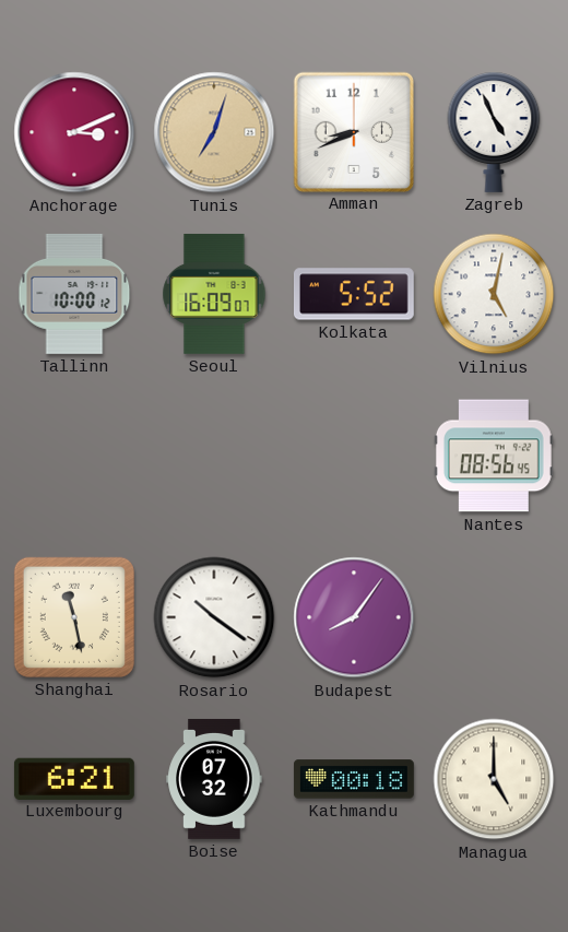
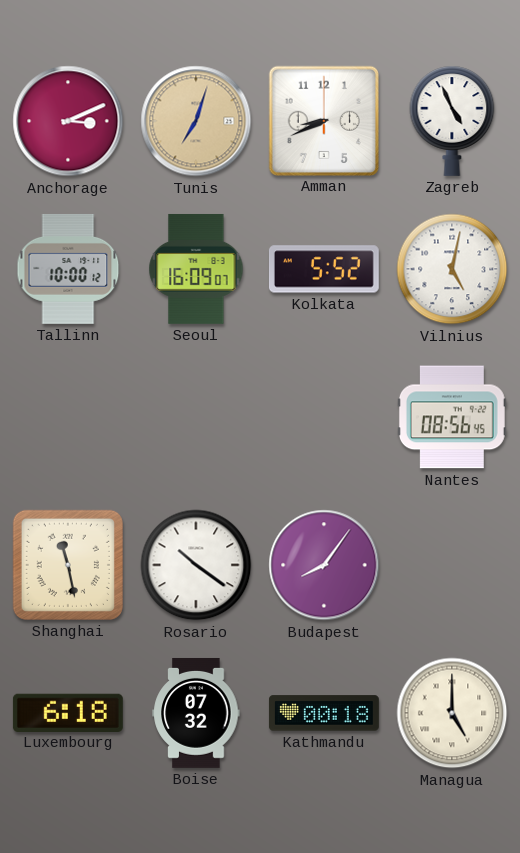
Luxembourg: 6:21 -> 6:18
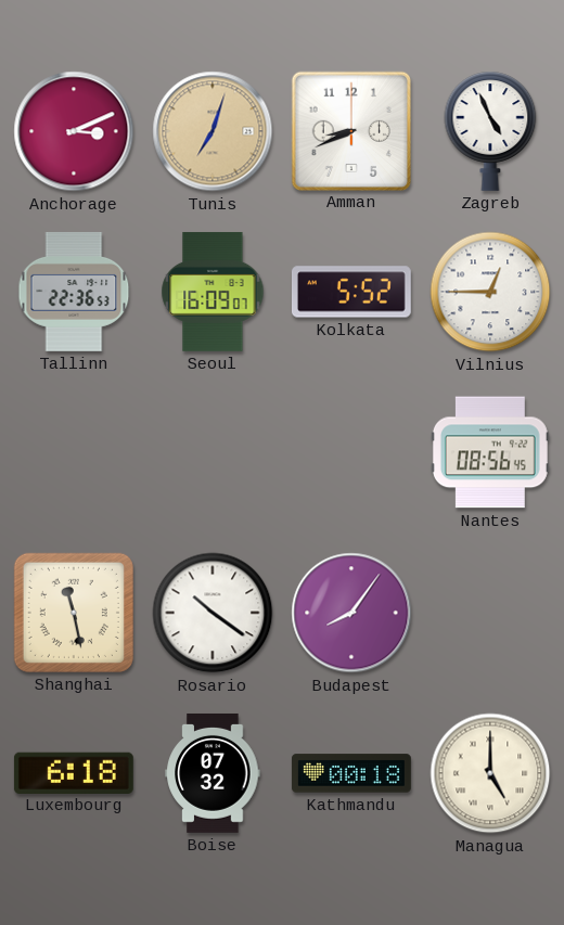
Tallinn: 10:00 -> 22:36
Vilnius: 5:02 -> 12:45
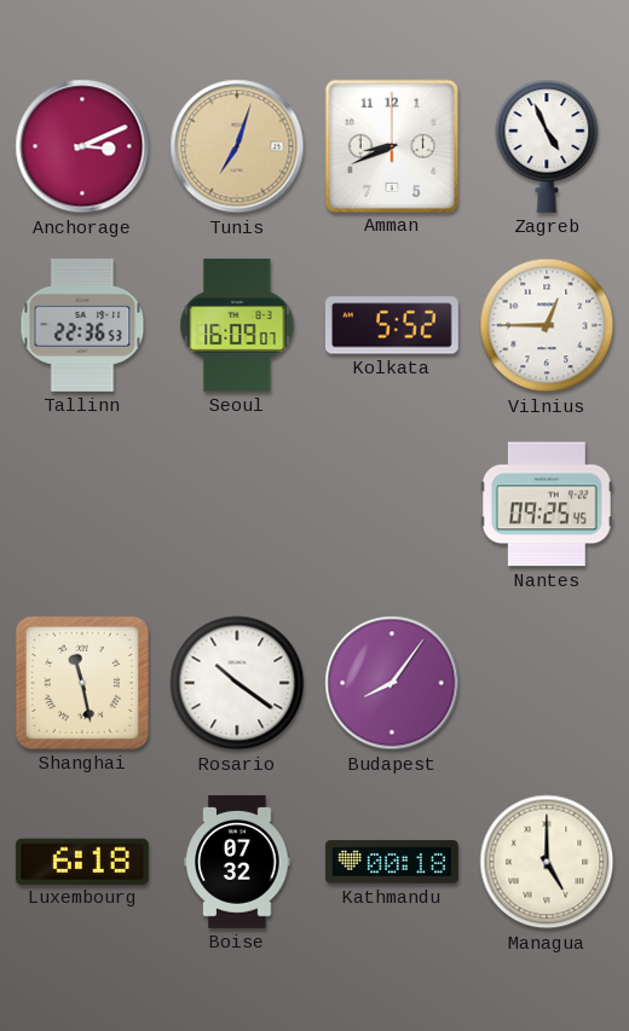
Nantes: 08:56 -> 09:25
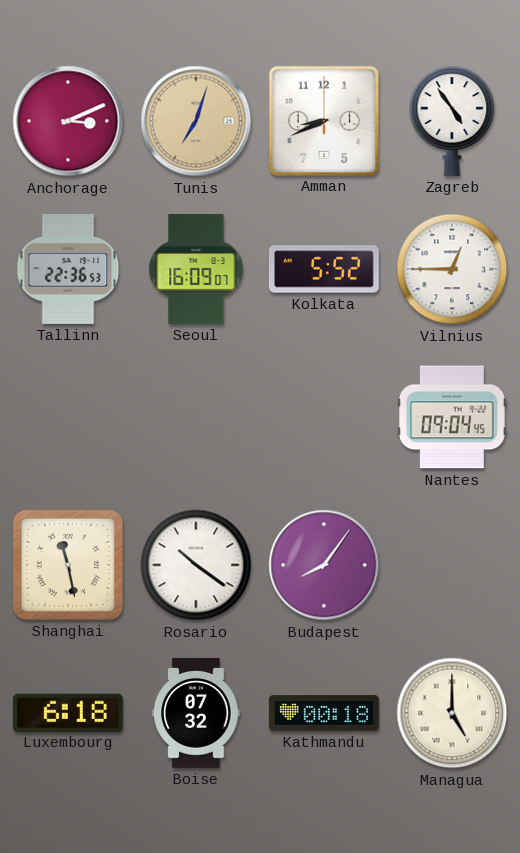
Zagreb: 4:56 -> 4:54
Nantes: 09:25 -> 09:04
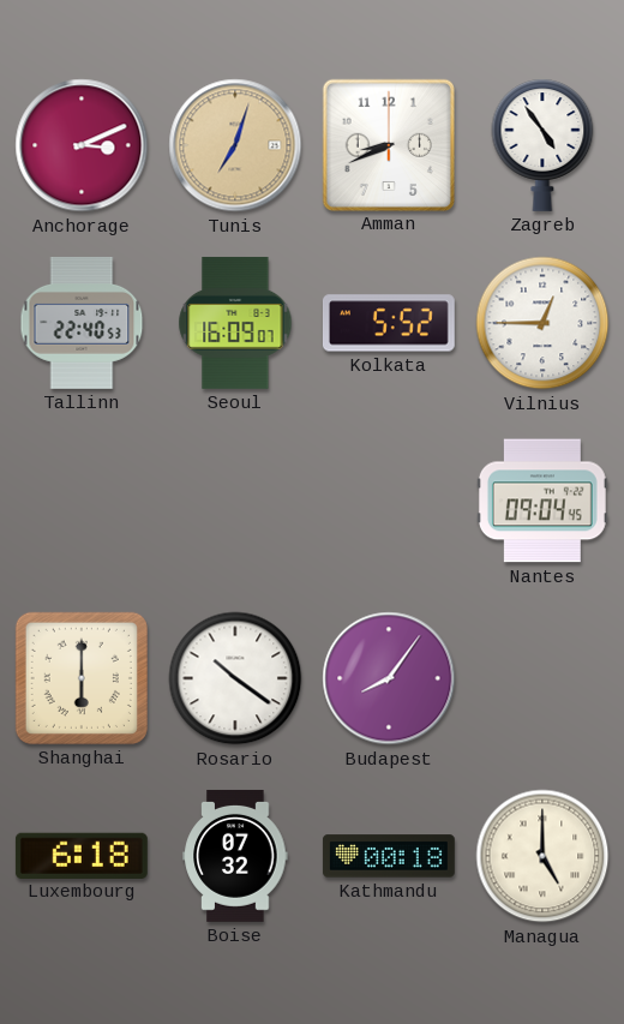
Tallinn: 22:36 -> 22:40
Shanghai: 11:28 -> 6:00
